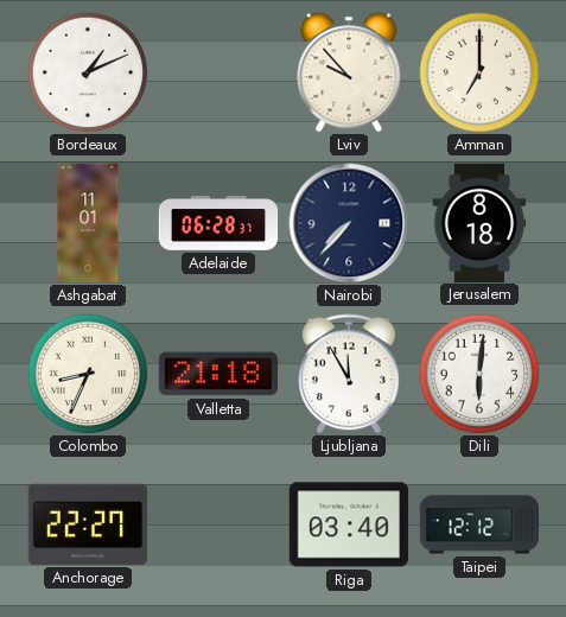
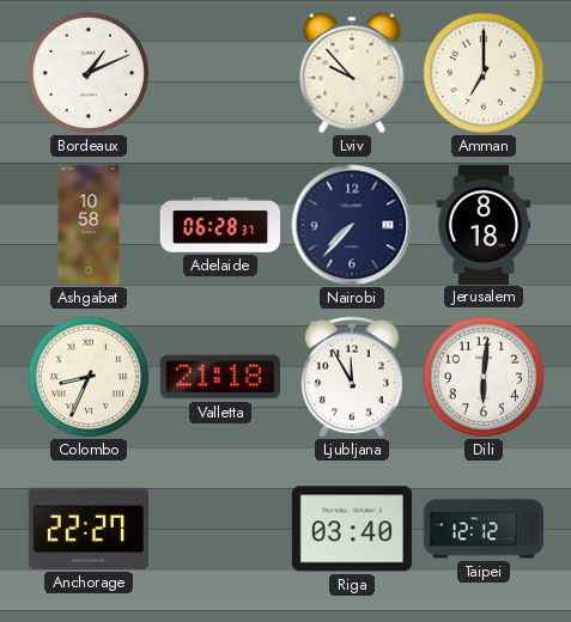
Ashgabat: 11:01 -> 10:58
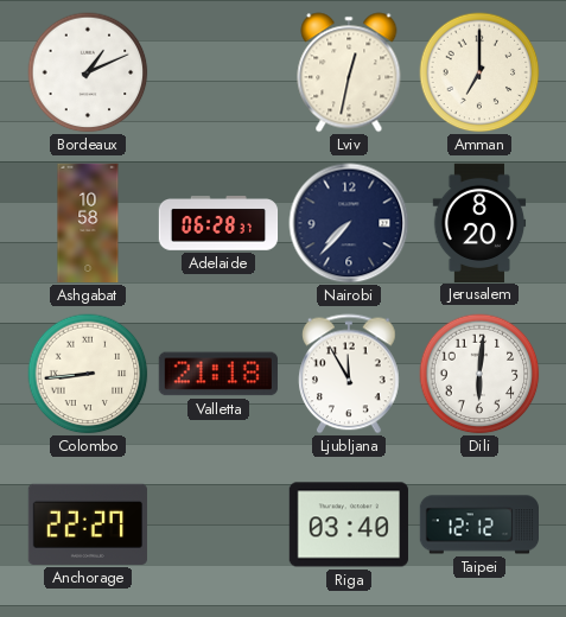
Lviv: 9:53 -> 12:32
Jerusalem: 8:18 -> 8:20
Colombo: 8:34 -> 8:44
